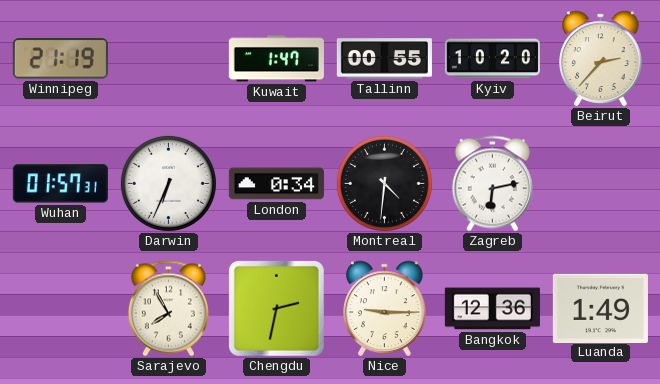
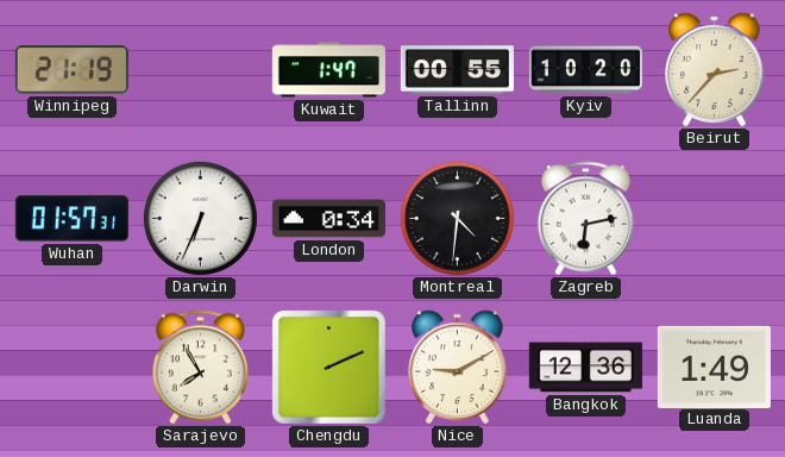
Chengdu: 2:32 -> 2:11
Nice: 9:15 -> 9:10
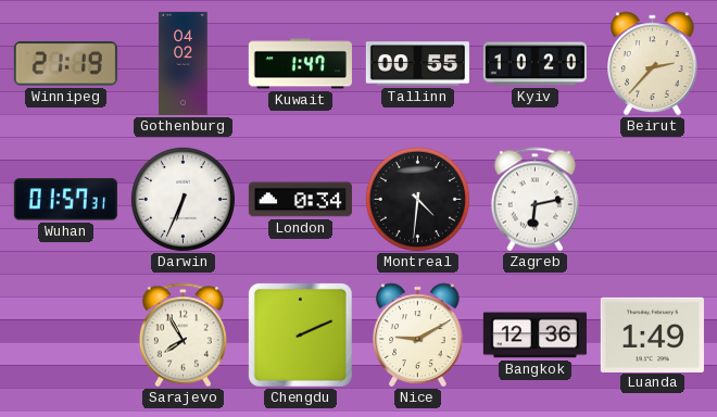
Gothenburg: none -> 04:02
